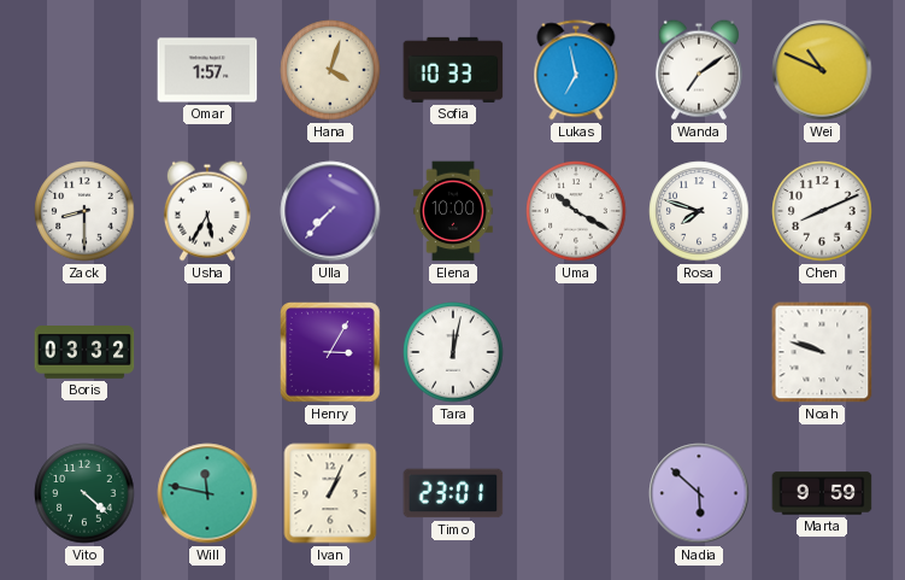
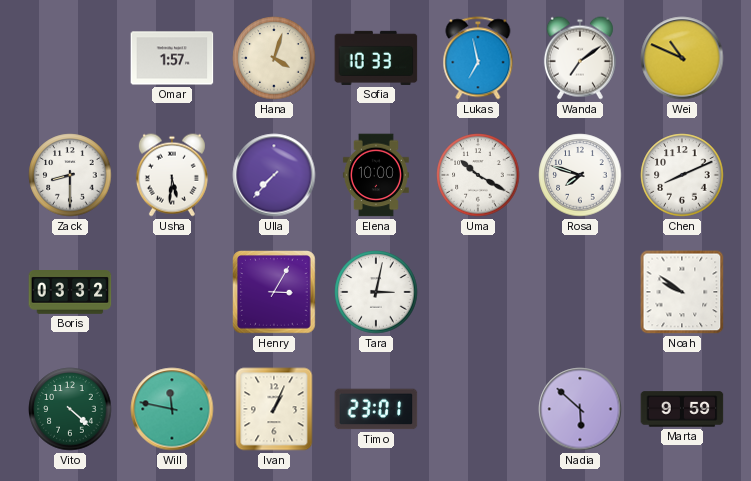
Usha: 5:35 -> 5:31
Tara: 12:02 -> 3:02
Noah: 9:48 -> 9:51
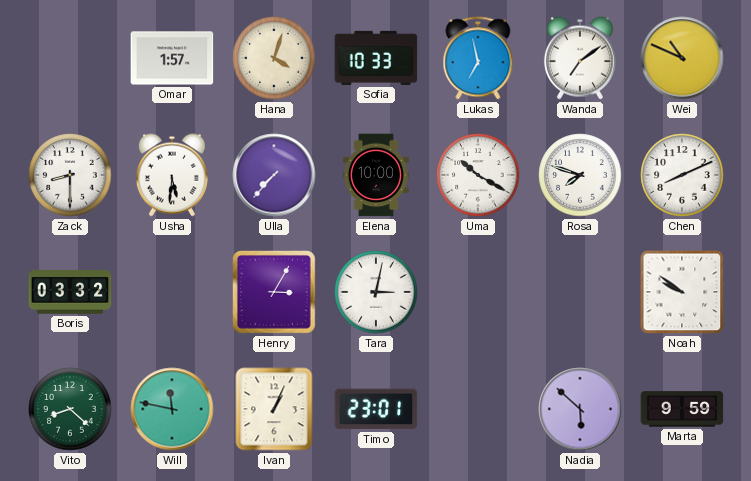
Vito: 4:22 -> 8:22
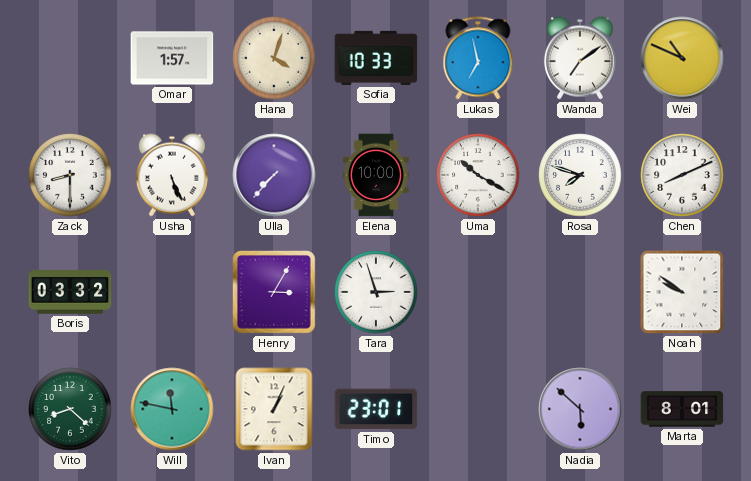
Usha: 5:31 -> 5:26
Tara: 3:02 -> 2:57
Marta: 9:59 -> 8:01
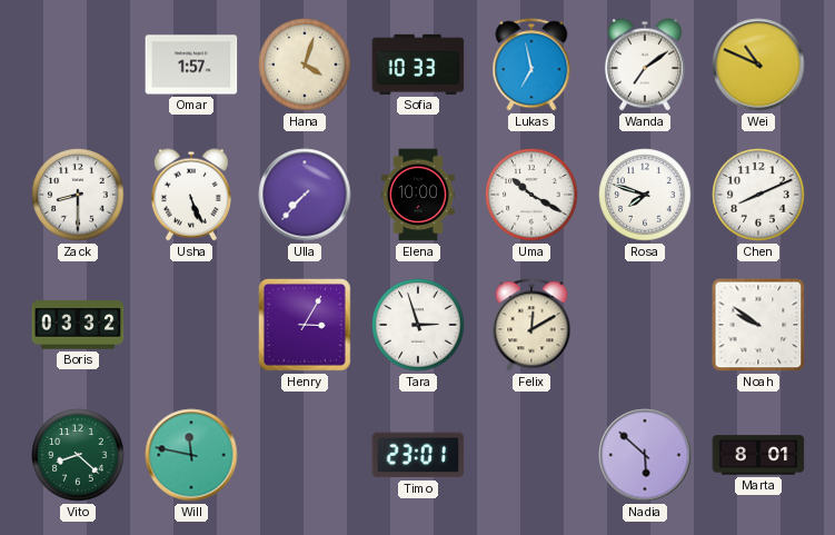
Felix: none -> 12:10
Ivan: 1:04 -> none
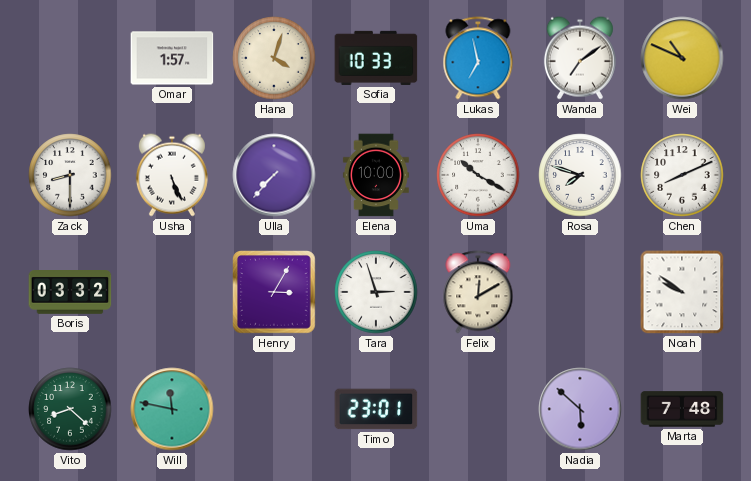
Marta: 8:01 -> 7:48
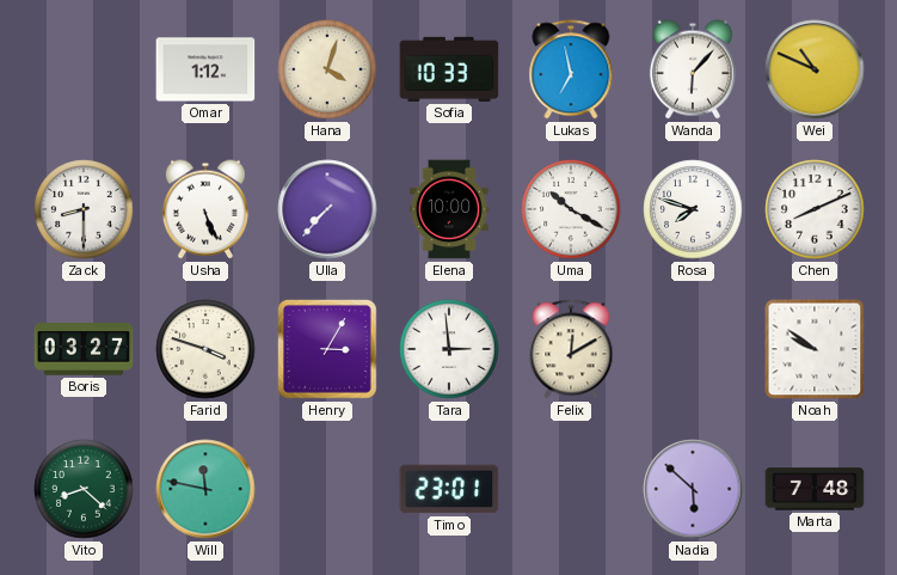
Omar: 1:57 -> 1:12
Wanda: 7:09 -> 6:07
Boris: 03:32 -> 03:27
Farid: none -> 3:48
Tara: 2:57 -> 2:59
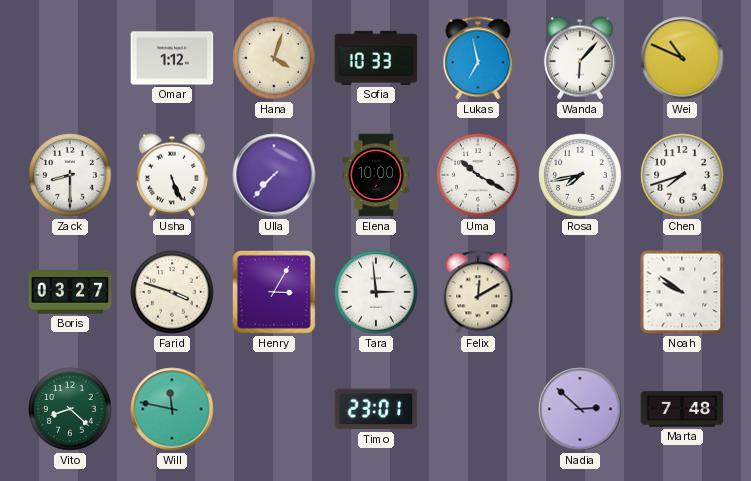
Rosa: 7:48 -> 7:43
Chen: 8:11 -> 7:42
Nadia: 5:52 -> 2:52
